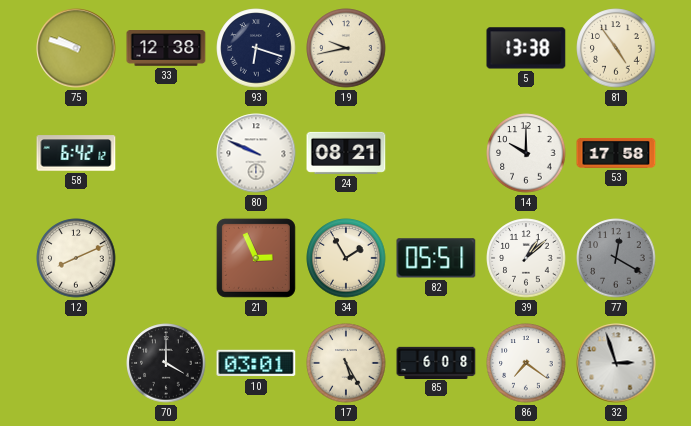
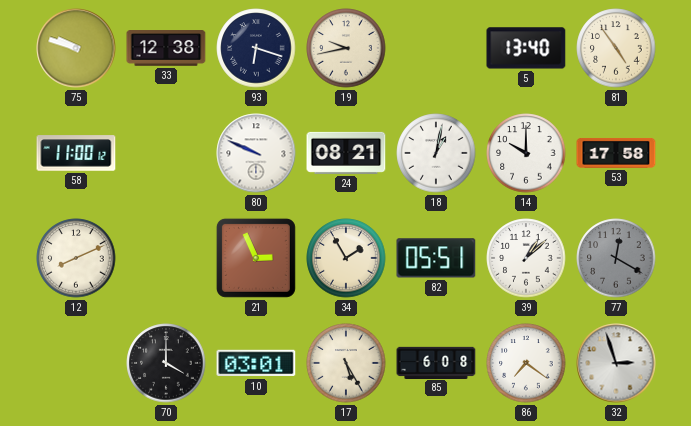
5: 13:38 -> 13:40
58: 6:42 -> 11:00
18: none -> 1:02
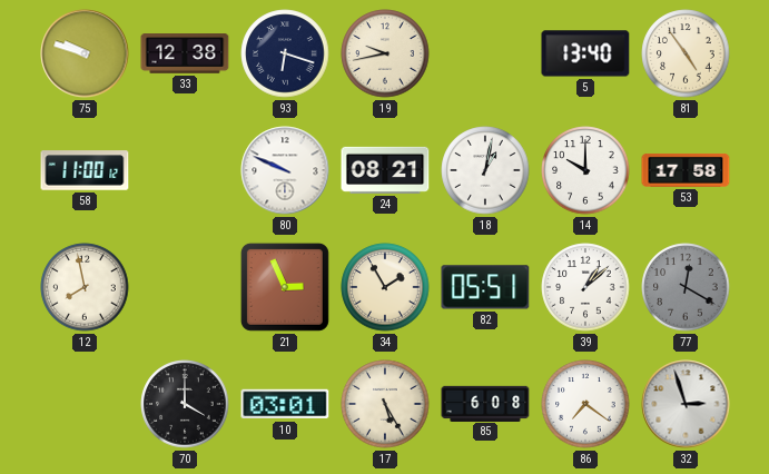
12: 8:11 -> 7:58
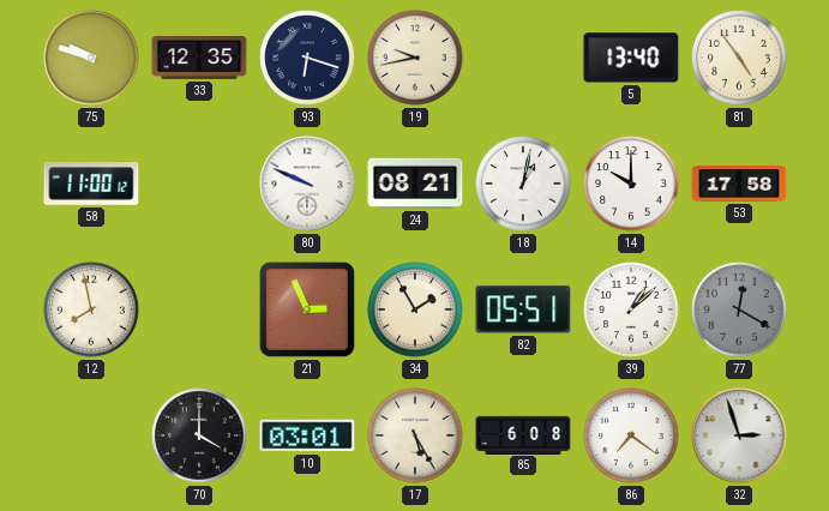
33: 12:38 -> 12:35
